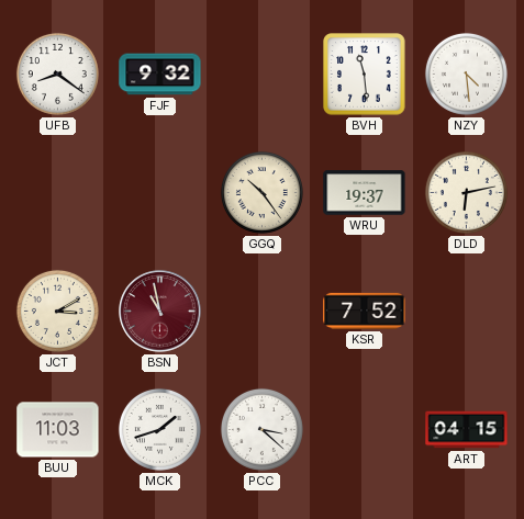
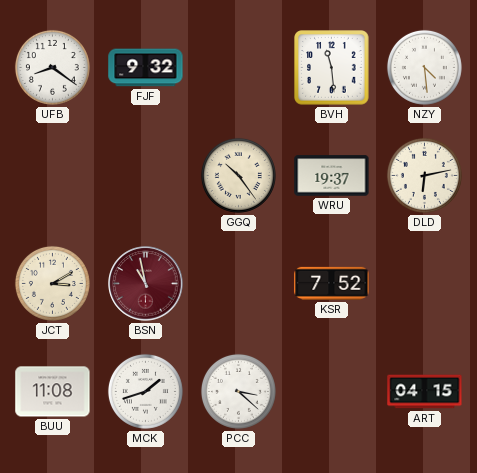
BUU: 11:03 -> 11:08
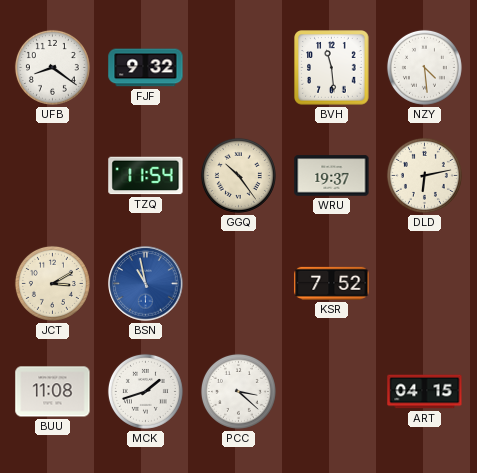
TZQ: none -> 11:54
BSN dial: burgundy -> blue
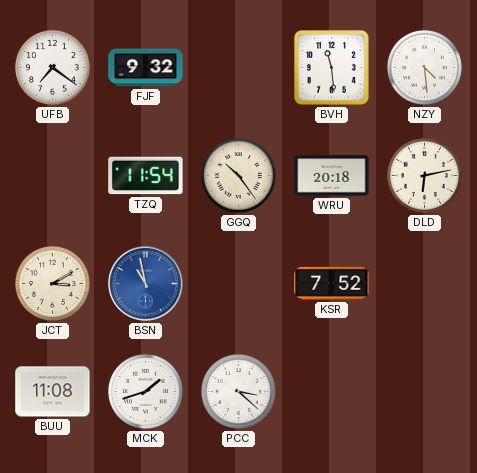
UFB: 8:21 -> 7:21
WRU: 19:37 -> 20:18
ART: 04:15 -> none
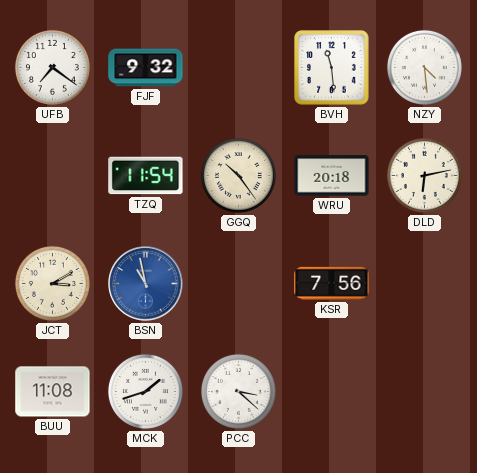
KSR: 7:52 -> 7:56
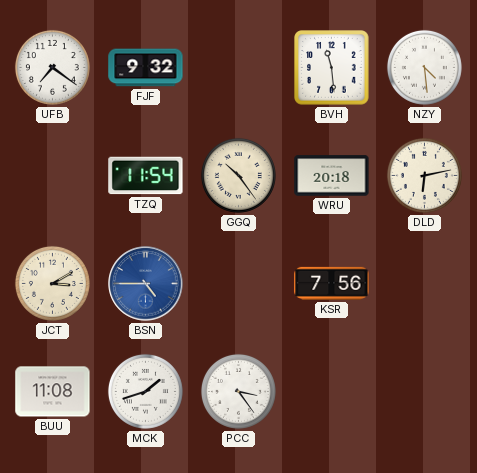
BSN: 10:58 -> 4:45
PCC: 3:22 -> 3:24
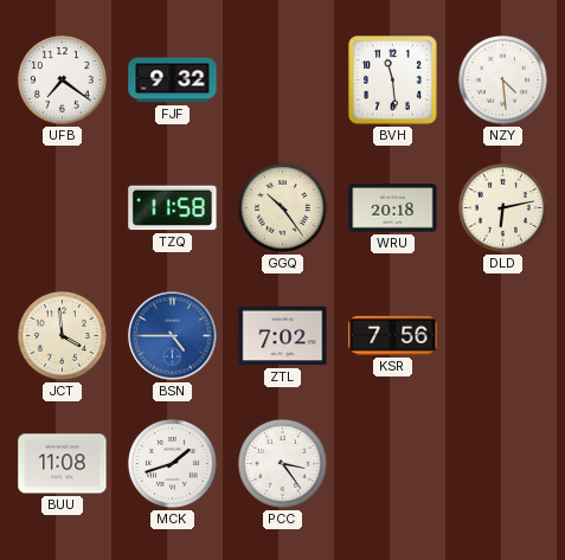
TZQ: 11:54 -> 11:58
JCT: 3:10 -> 3:59
ZTL: none -> 7:02
